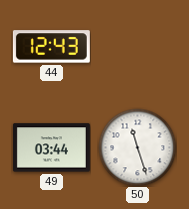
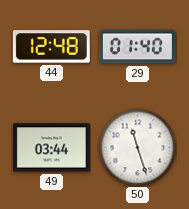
44: 12:43 -> 12:48
29: none -> 01:40
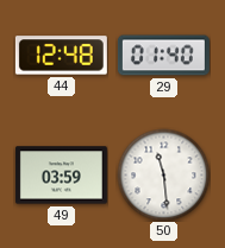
49: 03:44 -> 03:59
50: 11:27 -> 11:29
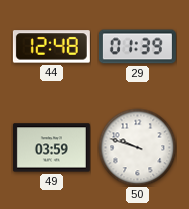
29: 01:40 -> 01:39
50: 11:29 -> 9:48
